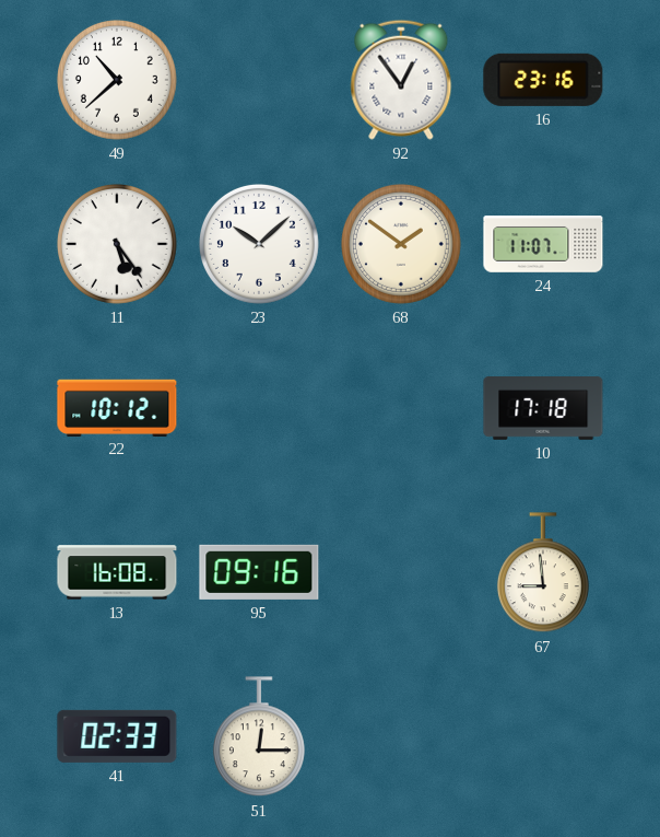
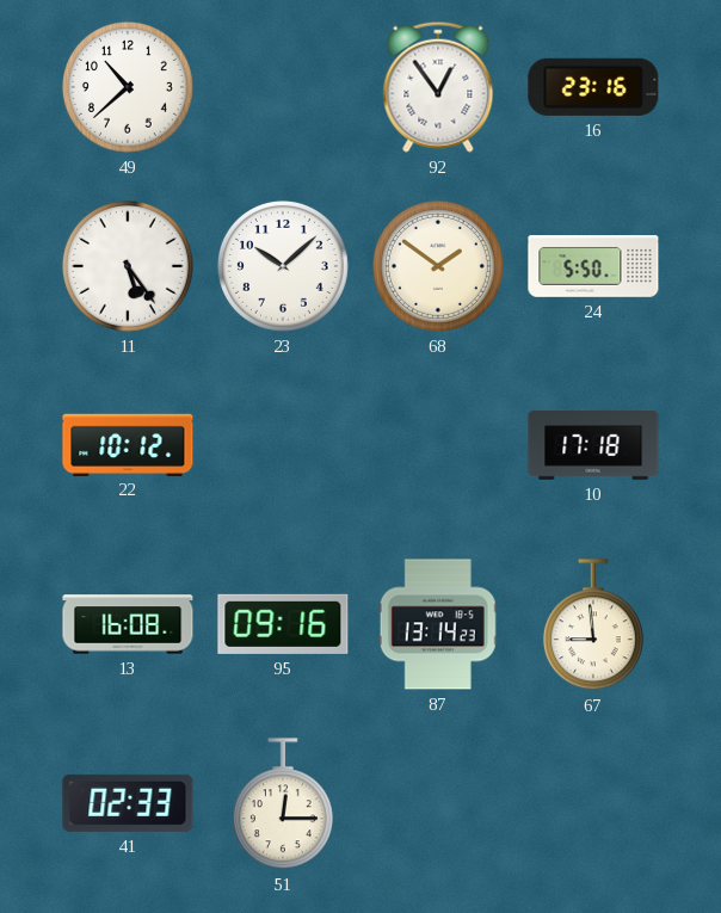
24: 11:07 -> 5:50
87: none -> 13:14
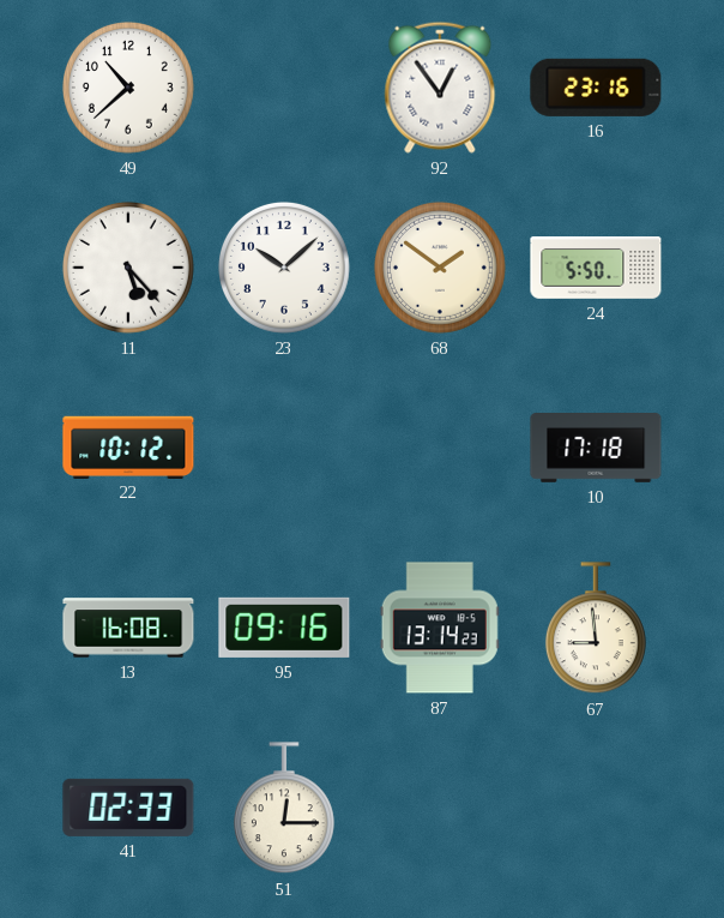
11: 5:24 -> 5:23
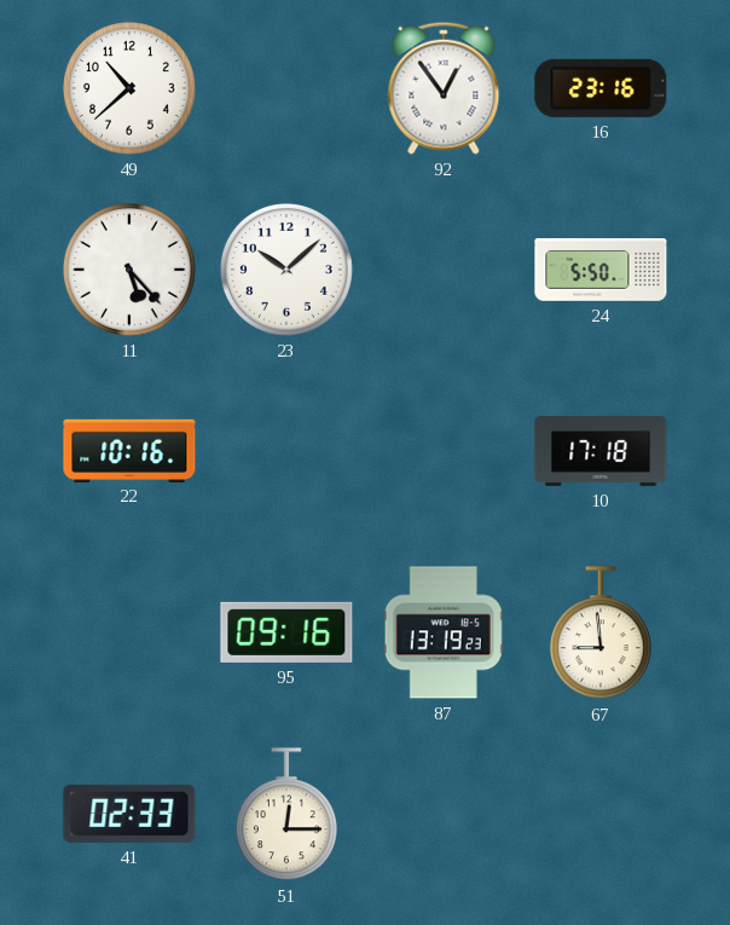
68: 1:51 -> none
22: 10:12 -> 10:16
13: 16:08 -> none
87: 13:14 -> 13:19
